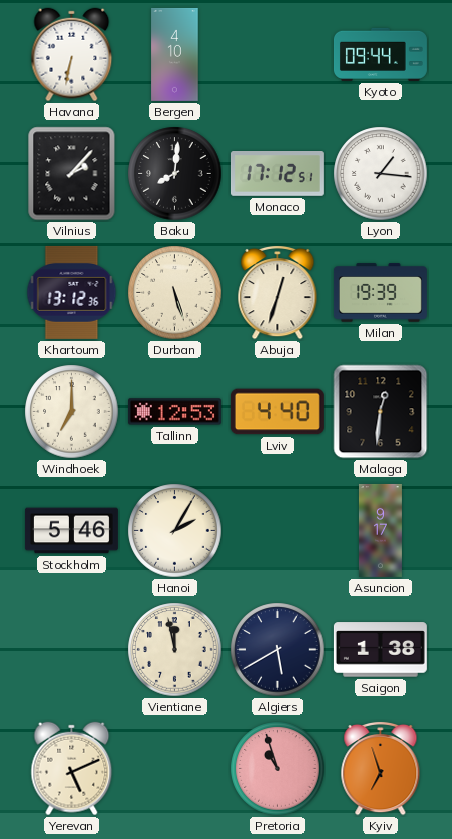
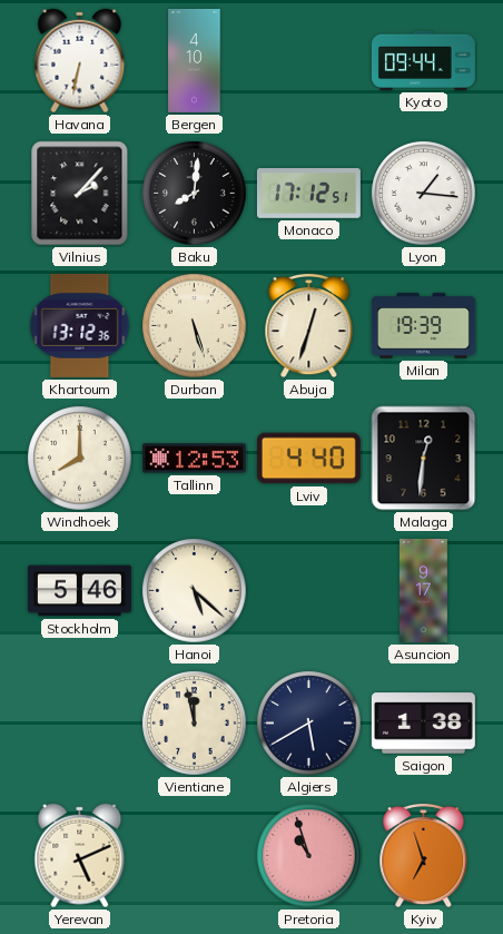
Windhoek: 7:00 -> 8:00
Hanoi: 2:05 -> 5:22
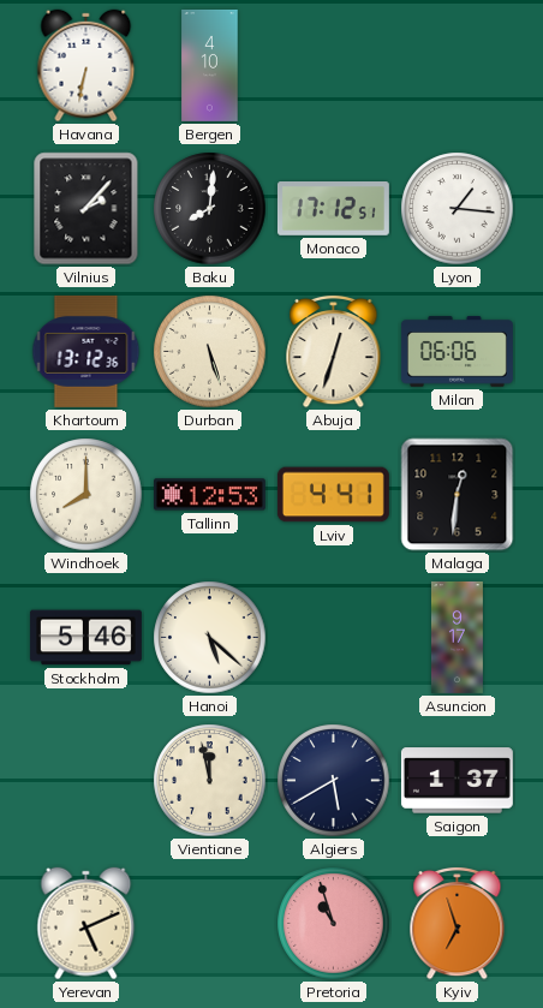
Kyoto: 09:44 -> none
Milan: 19:39 -> 06:06
Lviv: 4:40 -> 4:41
Saigon: 1:38 -> 1:37
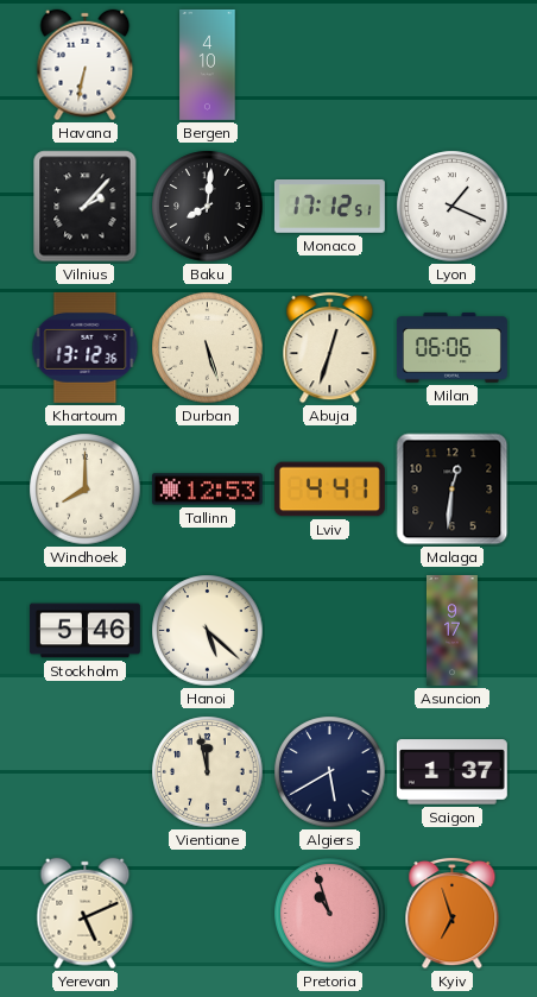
Lyon: 1:16 -> 1:19
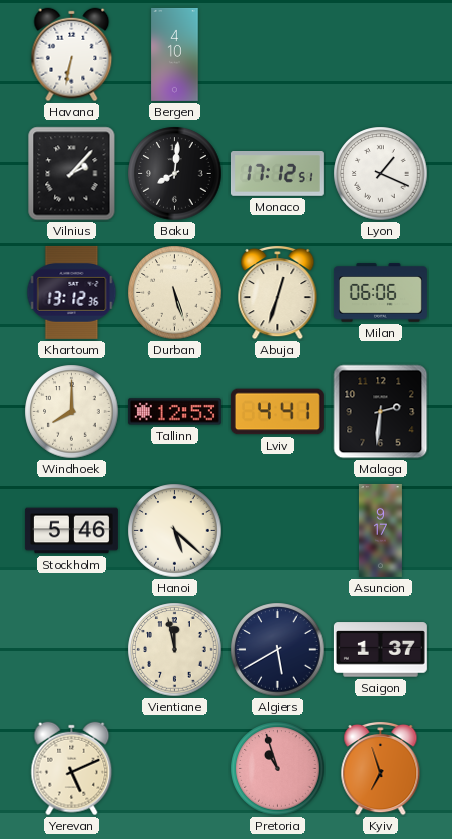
Malaga: 12:31 -> 2:31
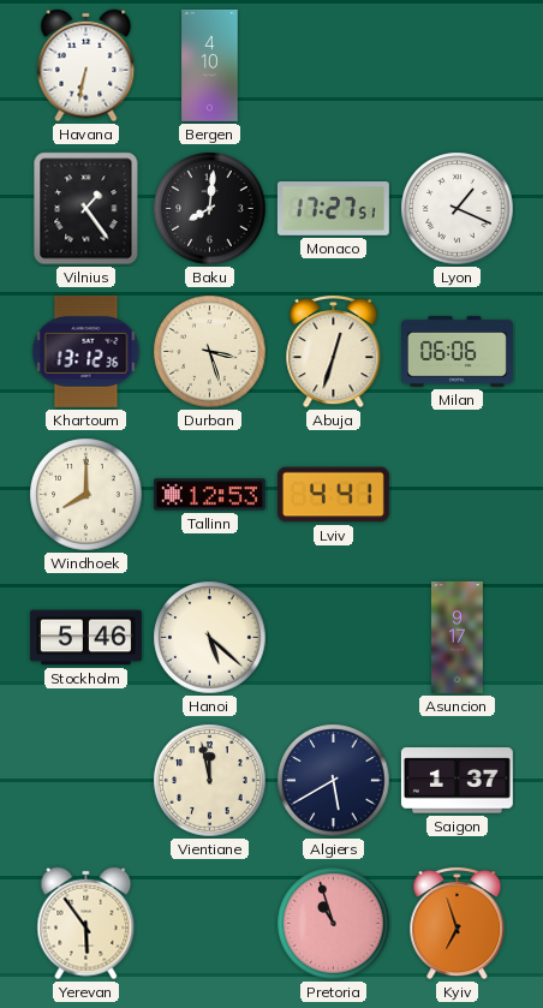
Vilnius: 2:07 -> 1:24
Monaco: 17:12 -> 17:27
Durban: 5:27 -> 3:27
Malaga: 2:31 -> none
Yerevan: 5:11 -> 5:54
